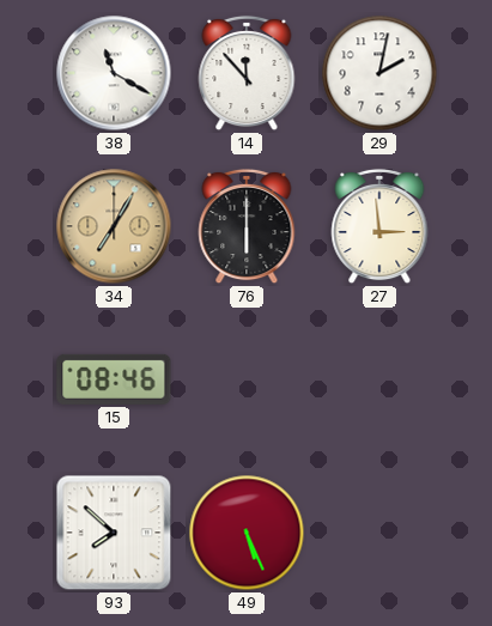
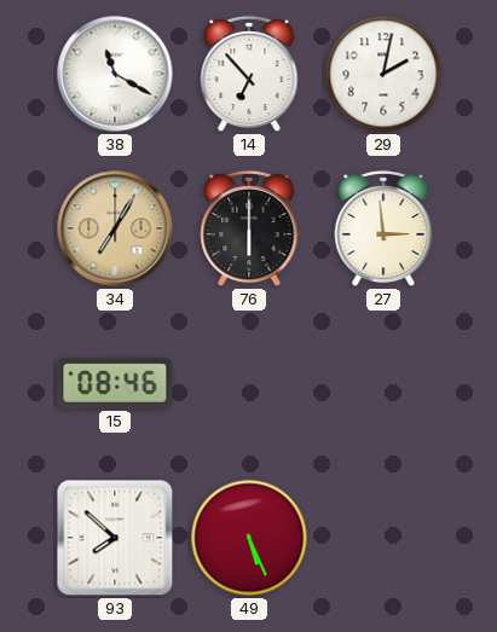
14: 11:53 -> 6:53
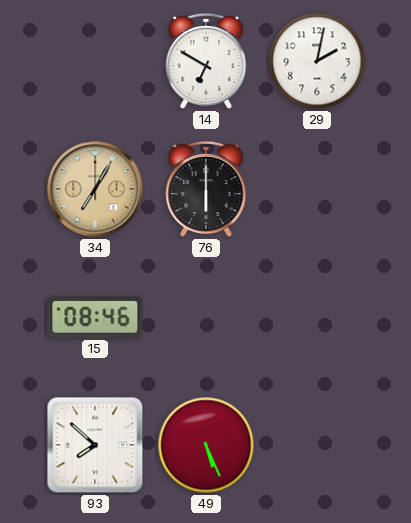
38: 11:20 -> none
14: 6:53 -> 6:50
27: 2:59 -> none
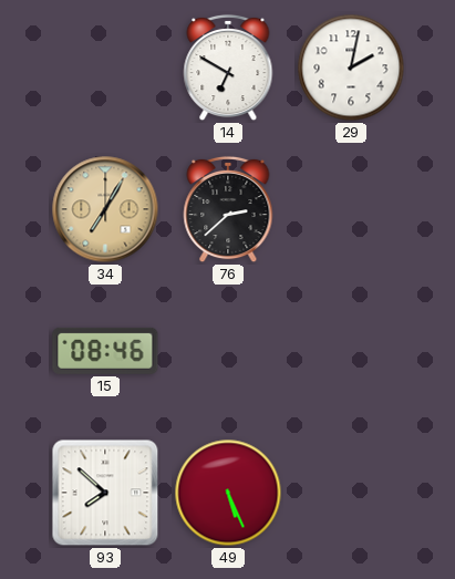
76: 6:00 -> 2:38
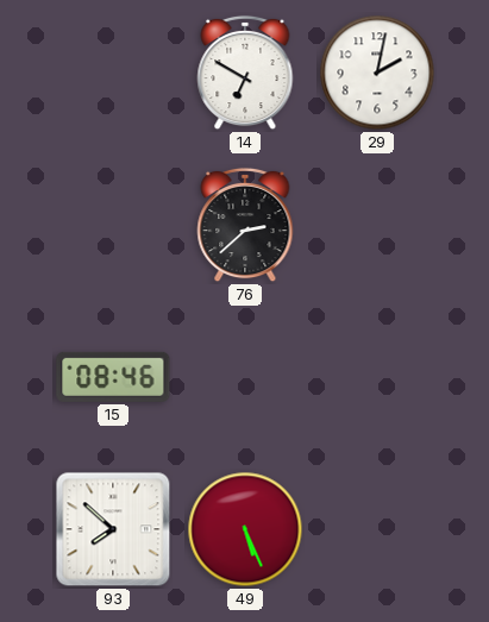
34: 7:05 -> none
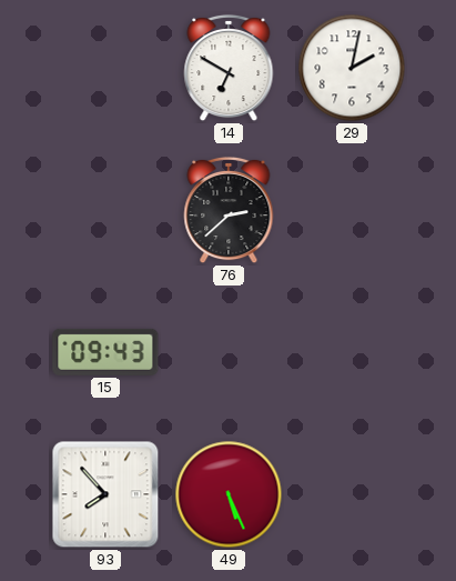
15: 08:46 -> 09:43
93: 7:52 -> 7:53
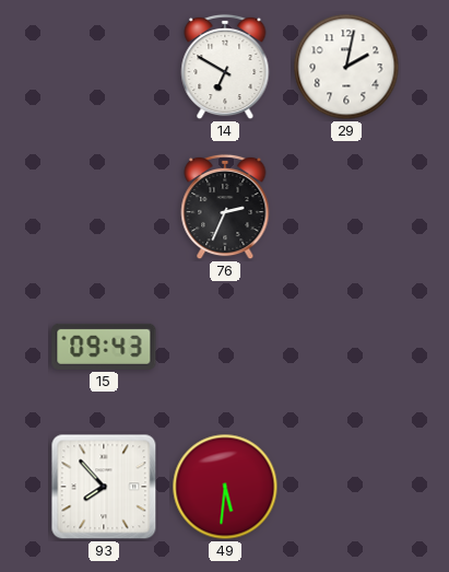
76: 2:38 -> 2:34
49: 5:26 -> 5:31
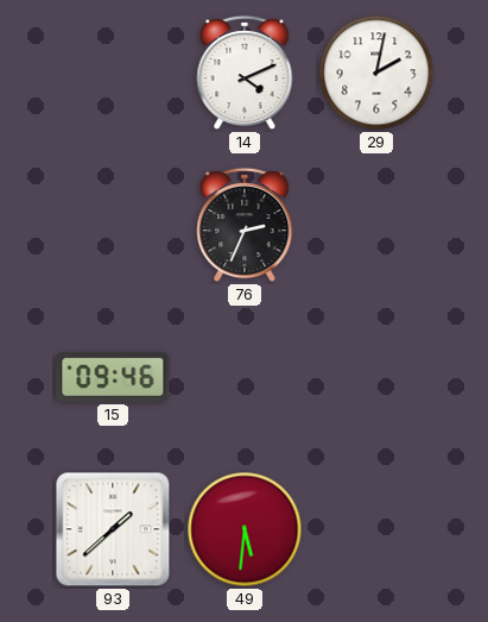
14: 6:50 -> 4:11
15: 09:43 -> 09:46
93: 7:53 -> 1:38
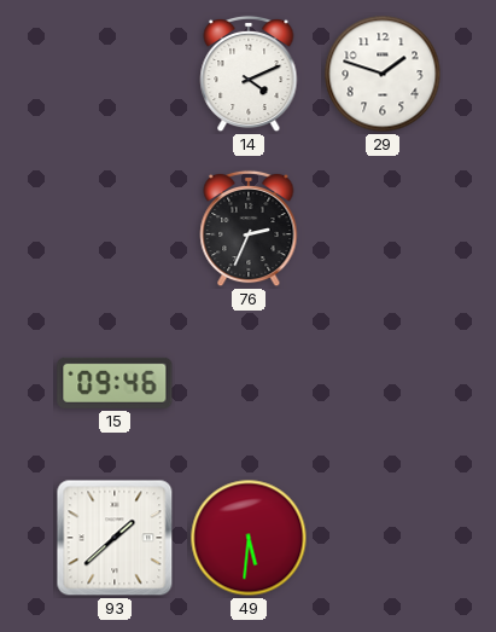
29: 2:02 -> 1:48
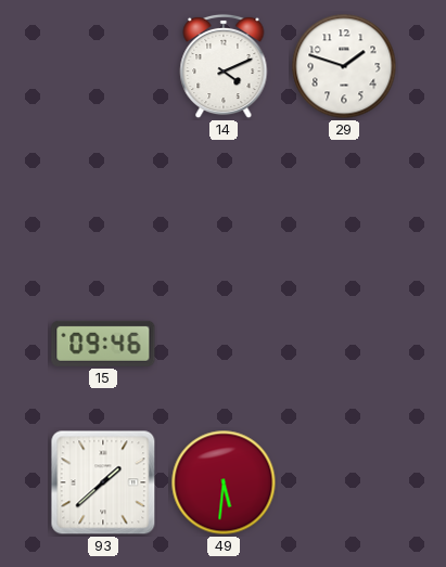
76: 2:34 -> none
